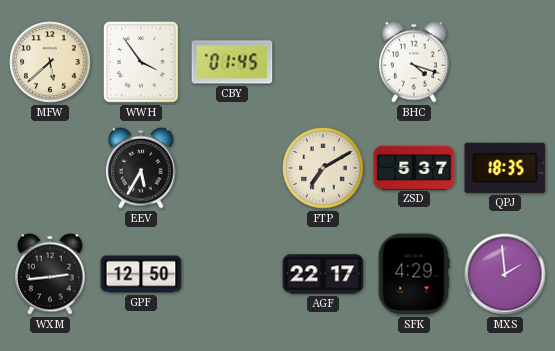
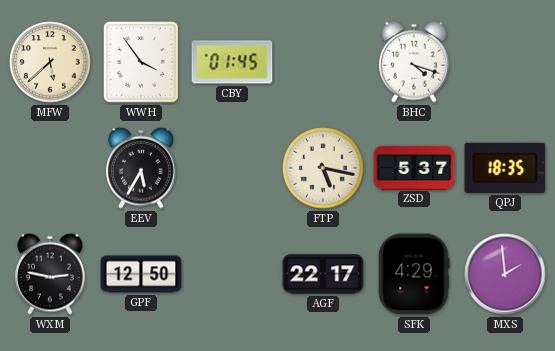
FTP: 7:10 -> 5:17
WXM: 2:44 -> 2:47
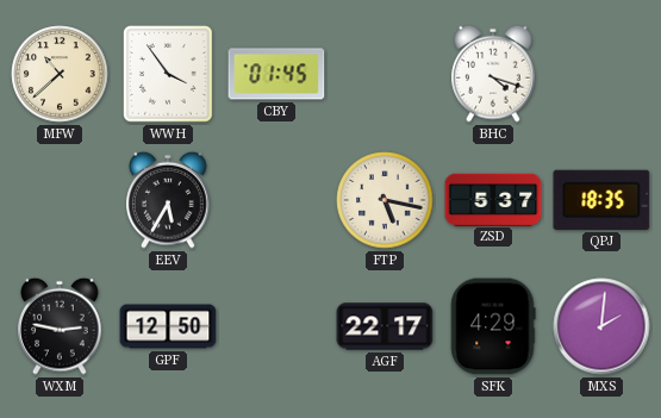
MFW: 5:38 -> 10:38
MXS: 1:59 -> 2:01
